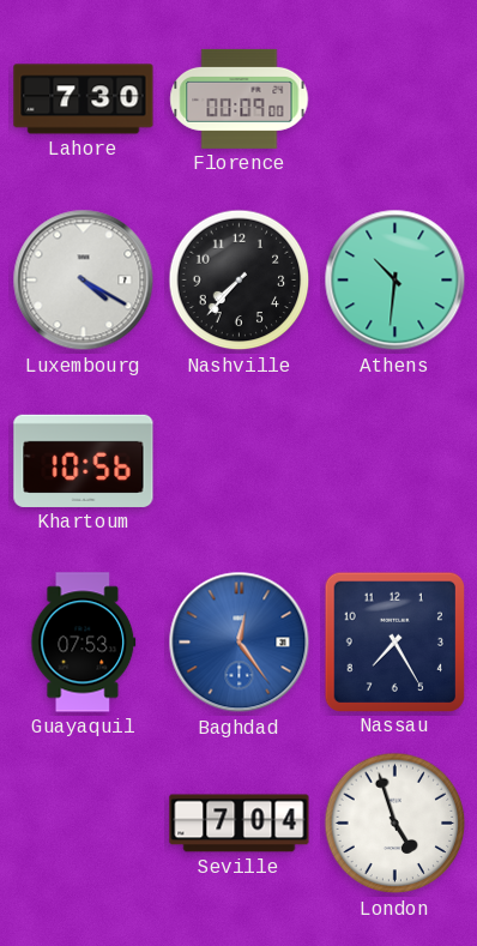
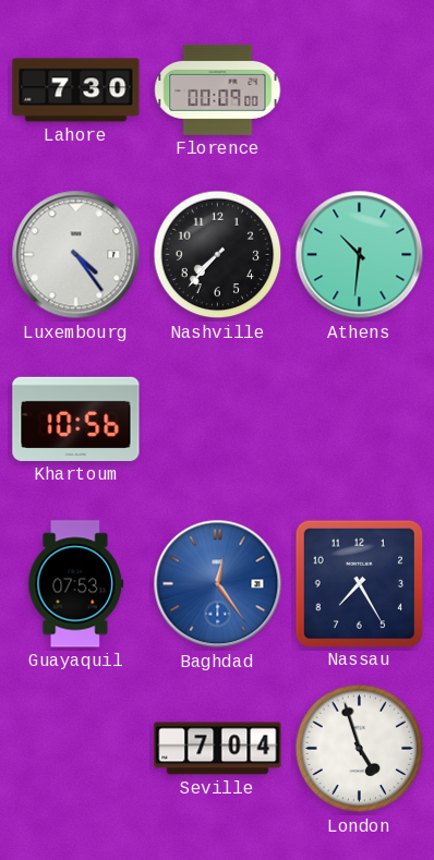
Luxembourg: 4:20 -> 4:24
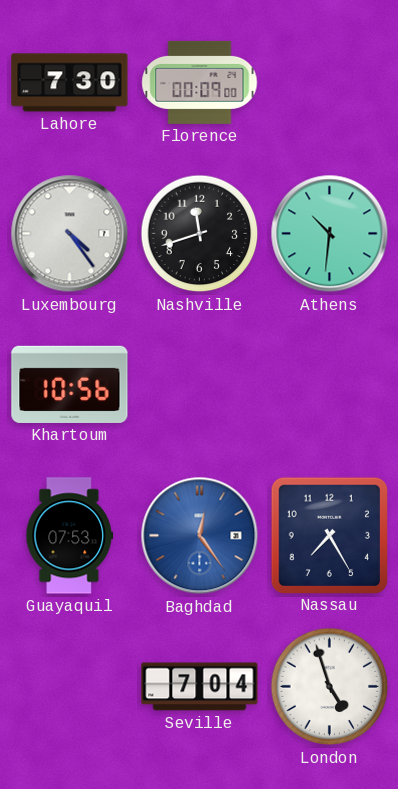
Nashville: 7:37 -> 11:42
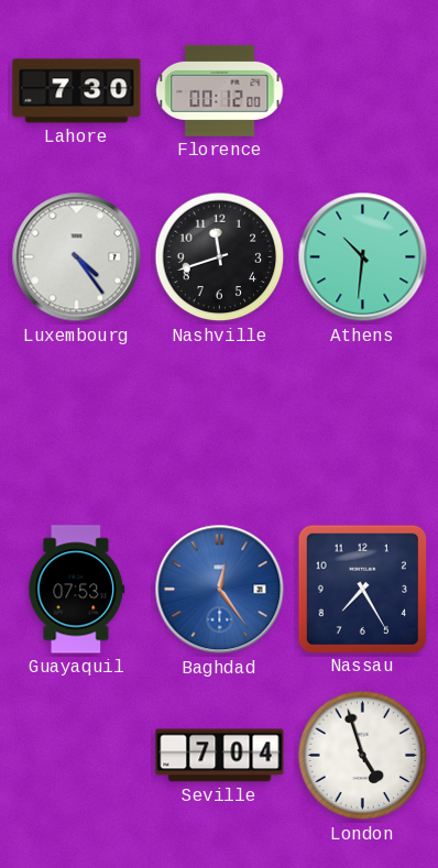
Florence: 00:09 -> 00:12
Khartoum: 10:56 -> none
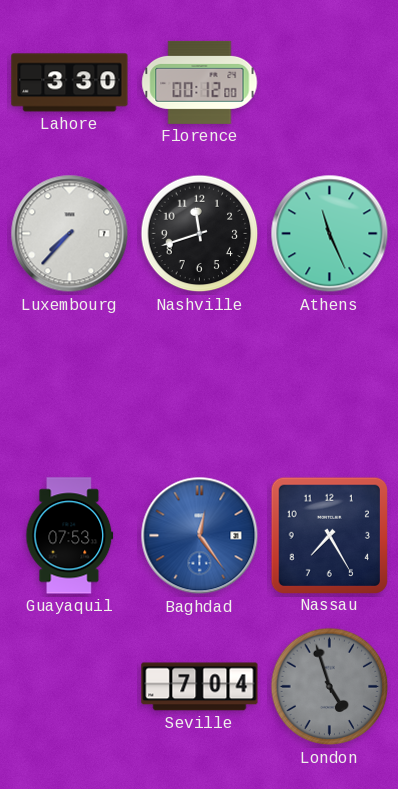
Lahore: 7:30 -> 3:30
Luxembourg: 4:24 -> 7:37
Athens: 10:31 -> 11:26
London dial: white -> grey
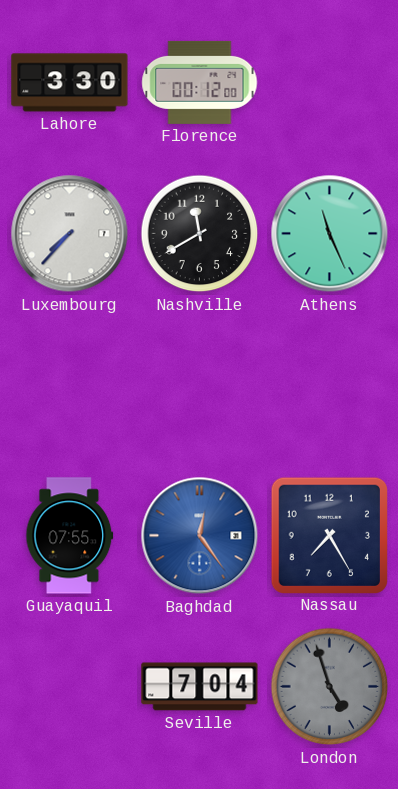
Nashville: 11:42 -> 11:40
Guayaquil: 07:53 -> 07:55
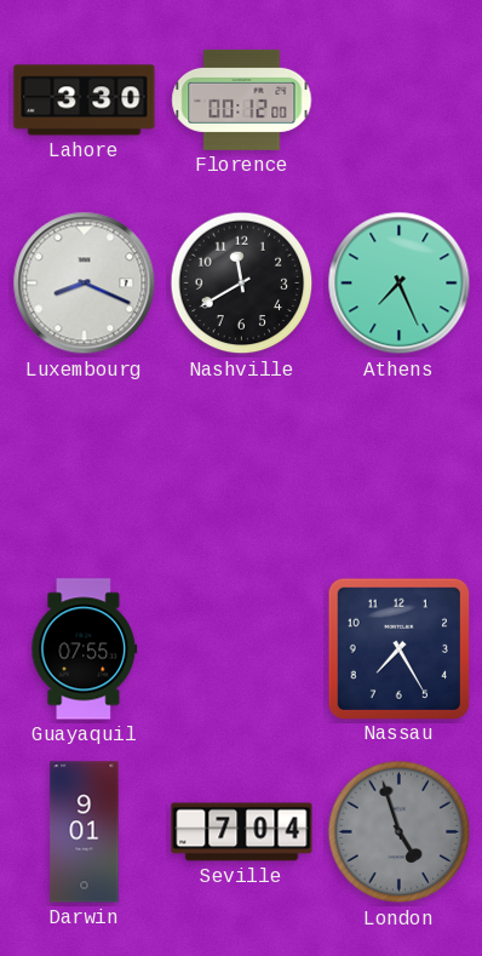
Luxembourg: 7:37 -> 8:19
Athens: 11:26 -> 7:26
Baghdad: 12:24 -> none
Darwin: none -> 9:01
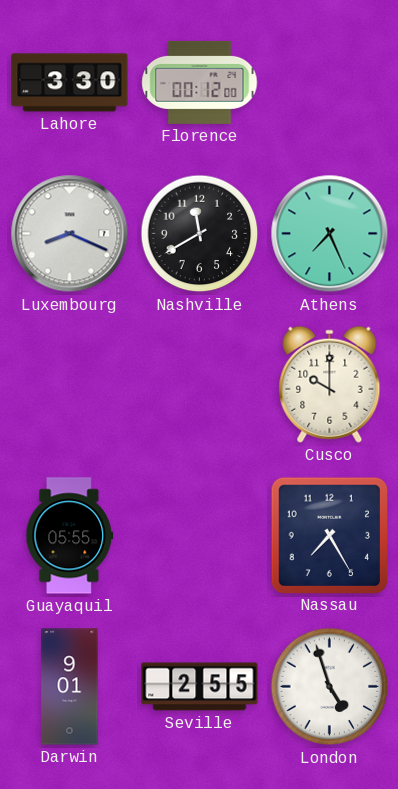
Cusco: none -> 10:00
Guayaquil: 07:55 -> 05:55
Seville: 7:04 -> 2:55
London dial: grey -> white
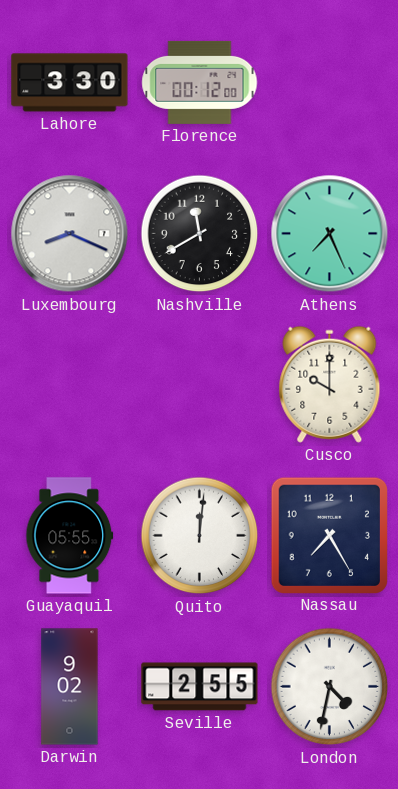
Quito: none -> 12:01
Darwin: 9:01 -> 9:02
London: 4:57 -> 4:32
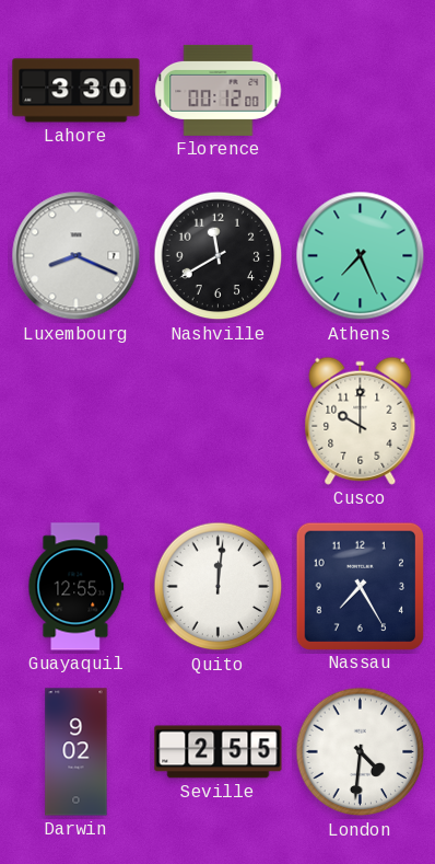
Guayaquil: 05:55 -> 12:55
London: 4:32 -> 4:31
